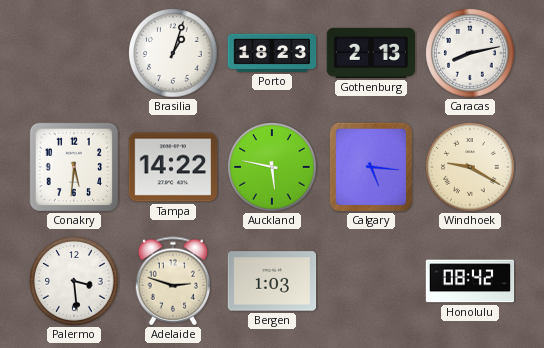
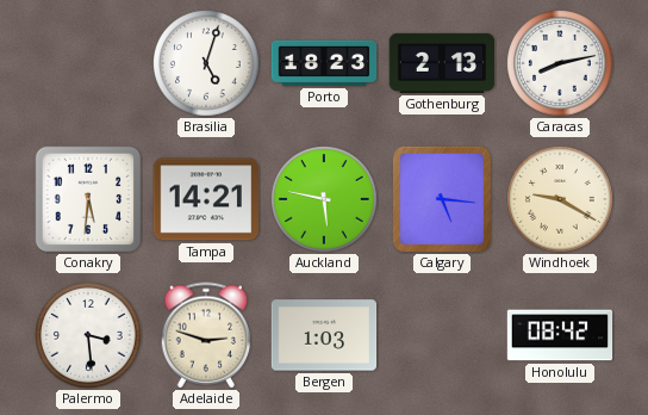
Brasilia: 1:03 -> 5:03
Tampa: 14:22 -> 14:21
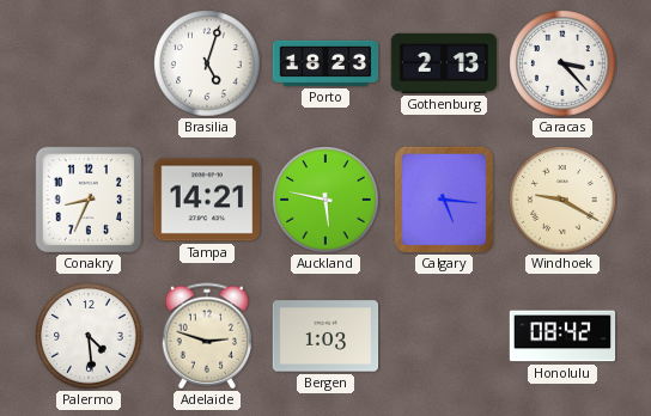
Caracas: 8:13 -> 3:23
Conakry: 5:31 -> 8:34
Palermo: 3:29 -> 4:29
